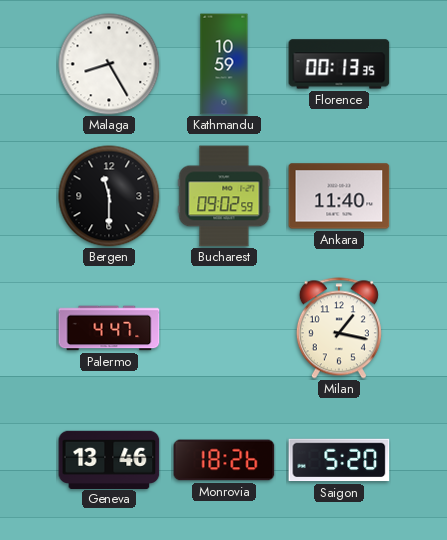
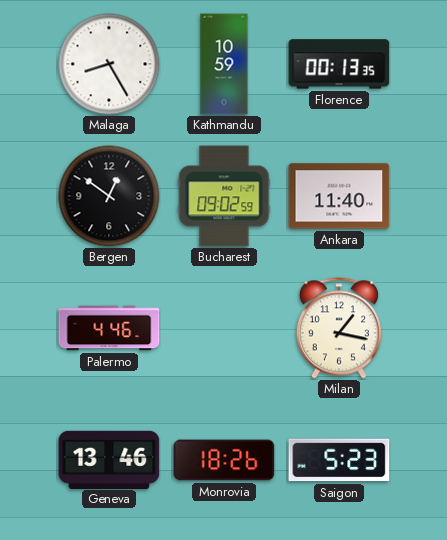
Bergen: 11:30 -> 12:51
Palermo: 4:47 -> 4:46
Saigon: 5:20 -> 5:23
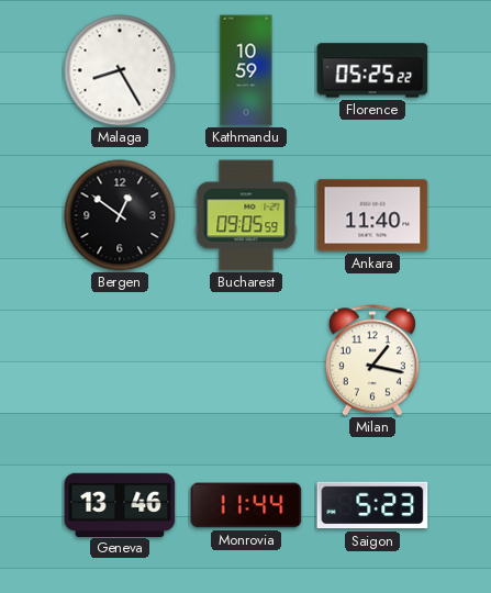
Florence: 00:13 -> 05:25
Bucharest: 09:02 -> 09:05
Palermo: 4:46 -> none
Monrovia: 18:26 -> 11:44
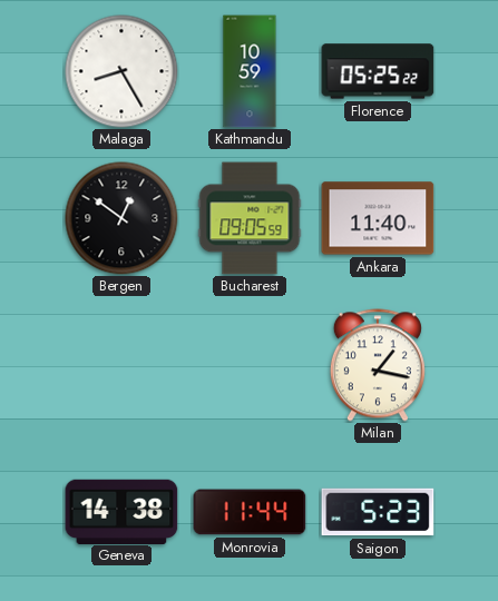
Geneva: 13:46 -> 14:38
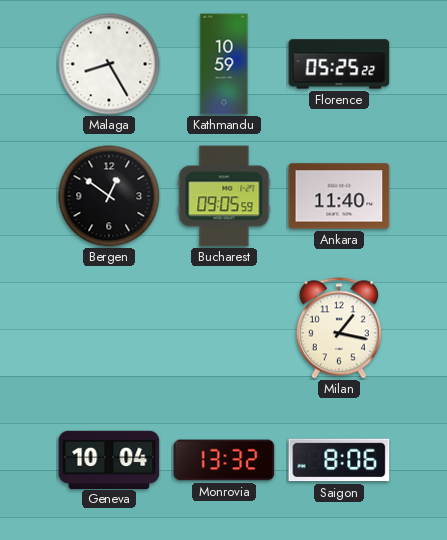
Geneva: 14:38 -> 10:04
Monrovia: 11:44 -> 13:32
Saigon: 5:23 -> 8:06
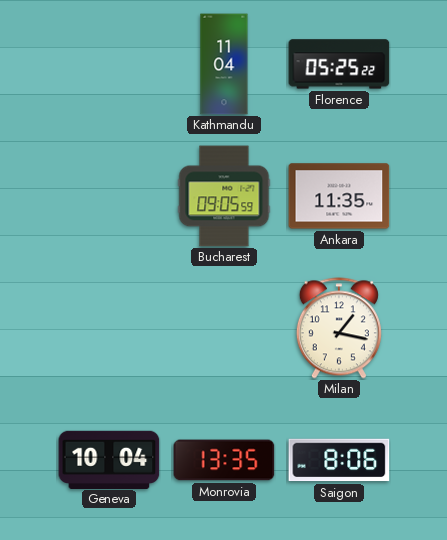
Malaga: 8:25 -> none
Kathmandu: 10:59 -> 11:04
Bergen: 12:51 -> none
Ankara: 11:40 -> 11:35
Monrovia: 13:32 -> 13:35
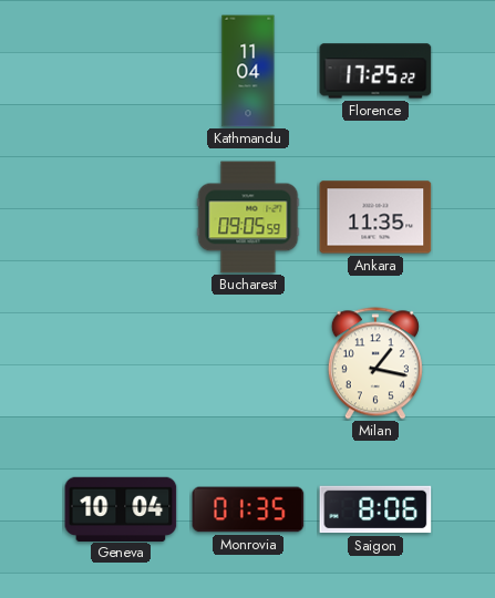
Florence: 05:25 -> 17:25
Monrovia: 13:35 -> 01:35
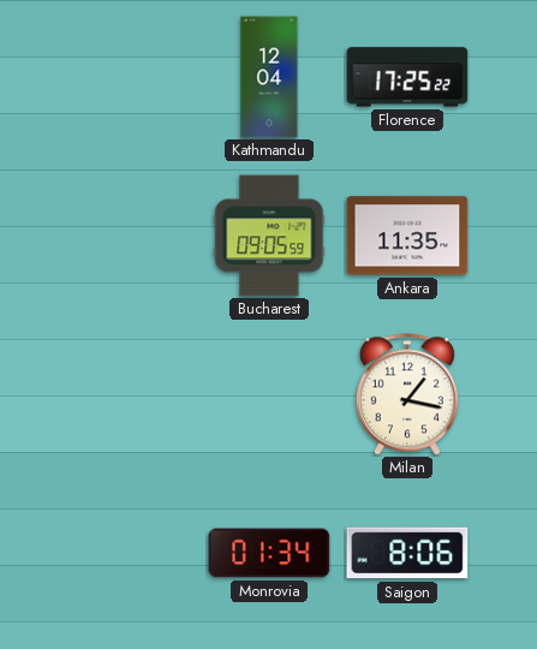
Kathmandu: 11:04 -> 12:04
Geneva: 10:04 -> none
Monrovia: 01:35 -> 01:34
